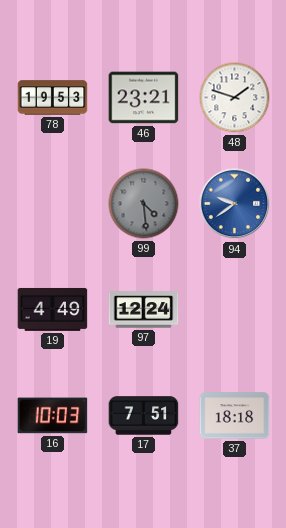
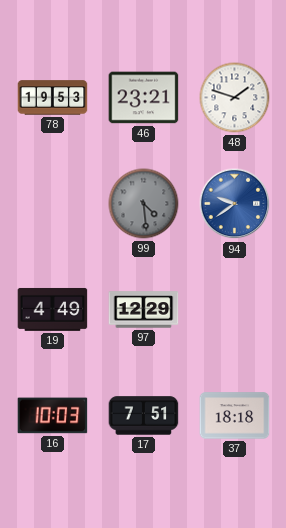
97: 12:24 -> 12:29
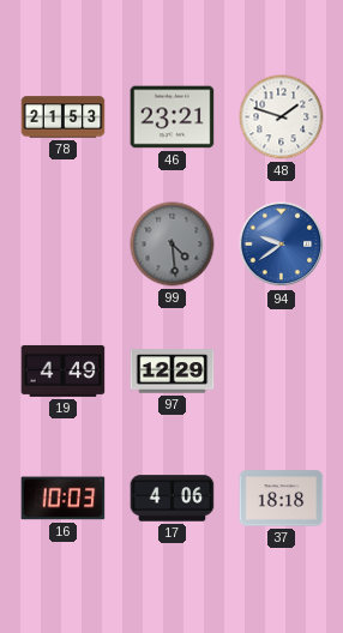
78: 19:53 -> 21:53
17: 7:51 -> 4:06
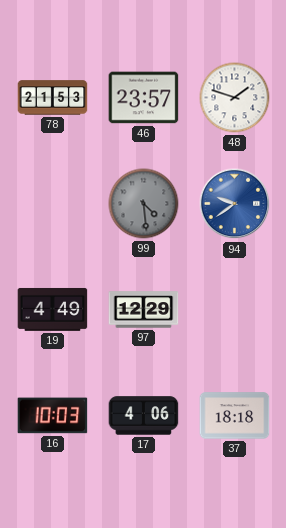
46: 23:21 -> 23:57
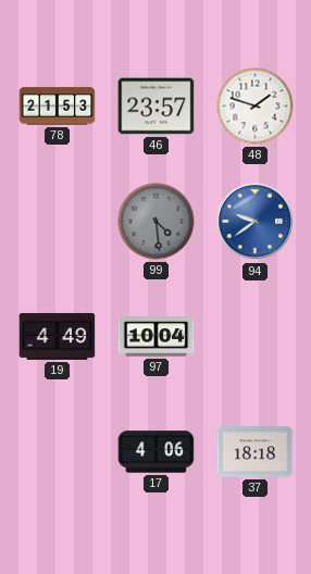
97: 12:29 -> 10:04
16: 10:03 -> none
